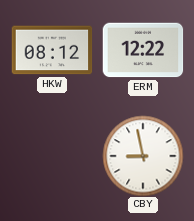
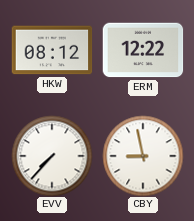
EVV: none -> 7:37
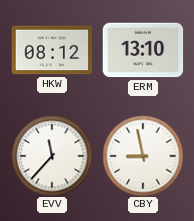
ERM: 12:22 -> 13:10
EVV: 7:37 -> 11:37
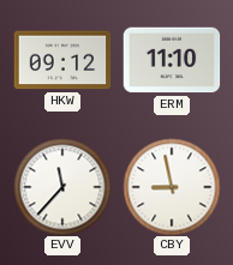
HKW: 08:12 -> 09:12
ERM: 13:10 -> 11:10
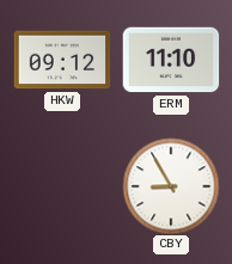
EVV: 11:37 -> none
CBY: 8:58 -> 8:55
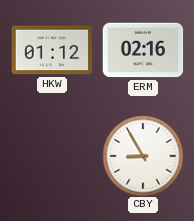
HKW: 09:12 -> 01:12
ERM: 11:10 -> 02:16
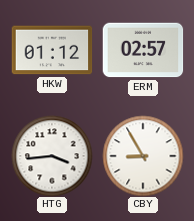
ERM: 02:16 -> 02:57
HTG: none -> 3:44
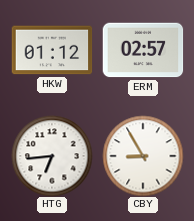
HTG: 3:44 -> 6:44
